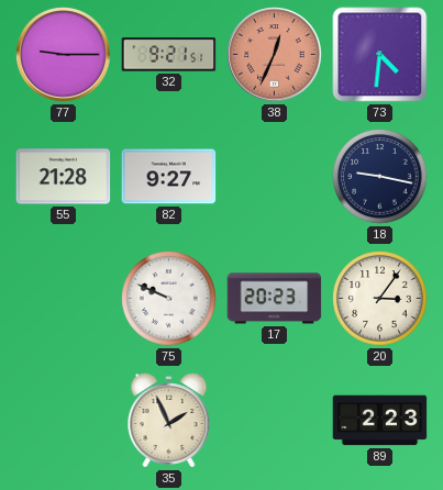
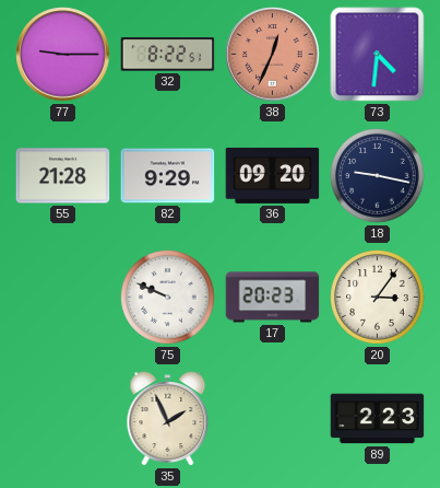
32: 9:21 -> 8:22
82: 9:27 -> 9:29
36: none -> 09:20
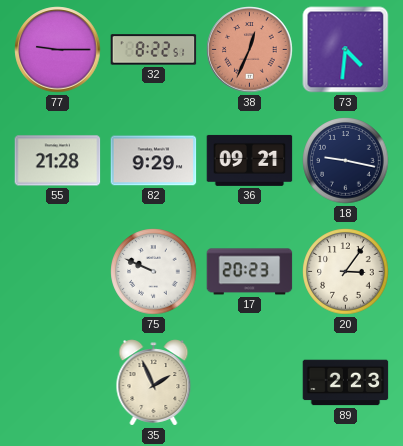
36: 09:20 -> 09:21
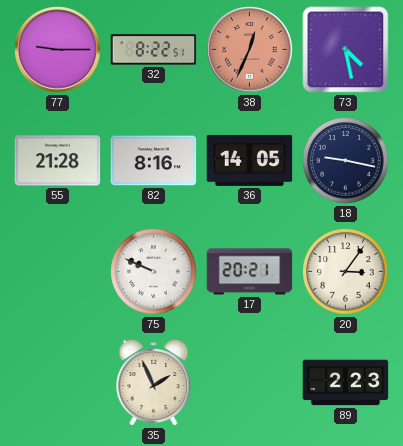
73: 4:31 -> 4:28
82: 9:29 -> 8:16
36: 09:21 -> 14:05
17: 20:23 -> 20:21
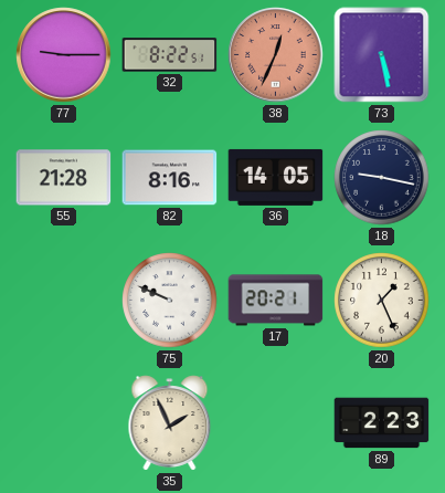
73: 4:28 -> 5:28
20: 3:06 -> 1:26
